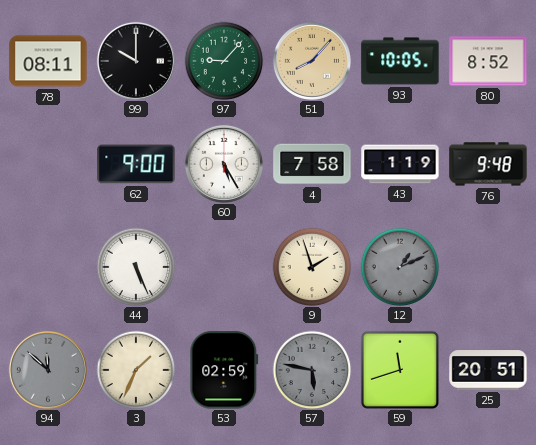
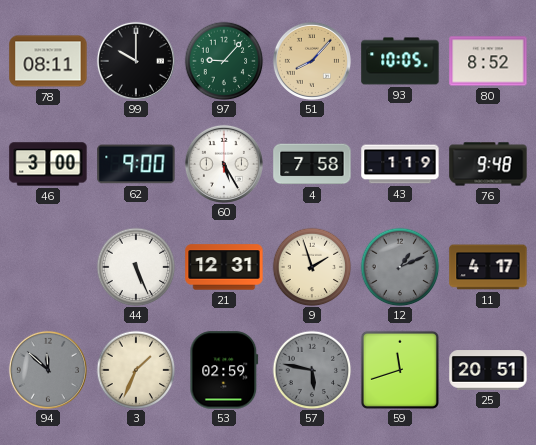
46: none -> 3:00
21: none -> 12:31
11: none -> 4:17
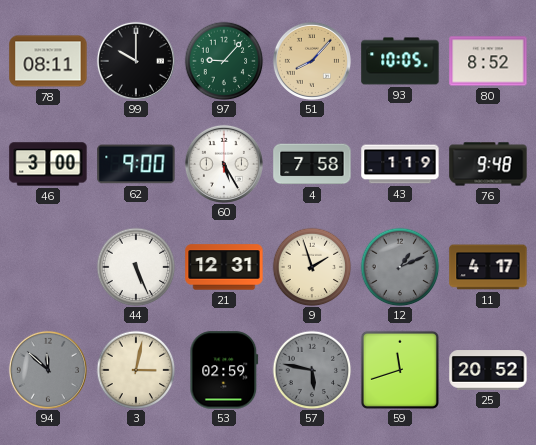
3: 1:34 -> 3:02
25: 20:51 -> 20:52
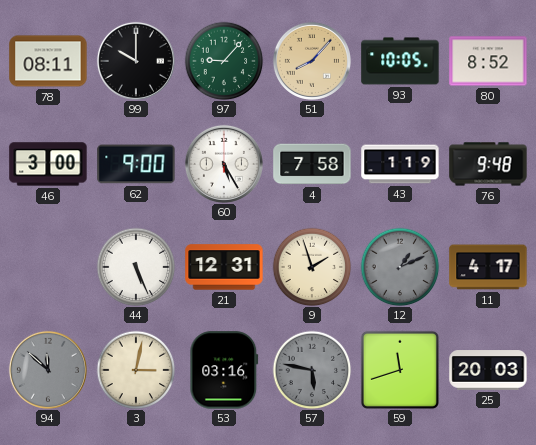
53: 02:59 -> 03:16
25: 20:52 -> 20:03
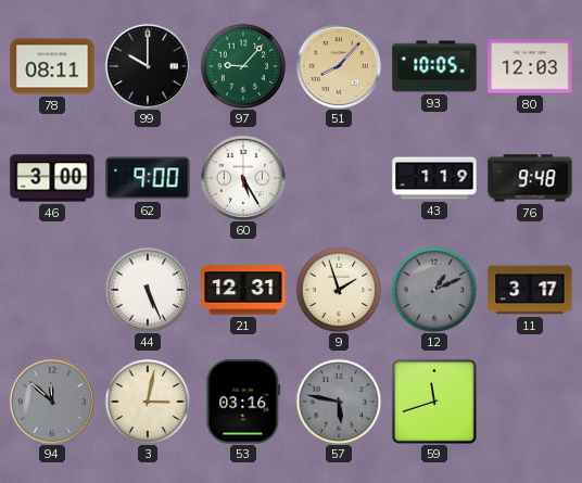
80: 8:52 -> 12:03
4: 7:58 -> none
11: 4:17 -> 3:17
25: 20:03 -> none
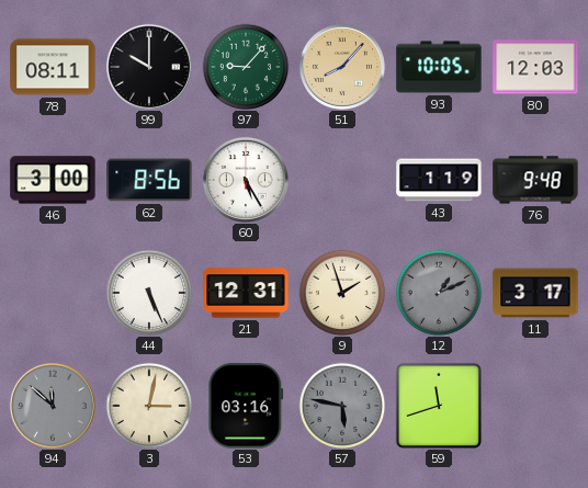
62: 9:00 -> 8:56
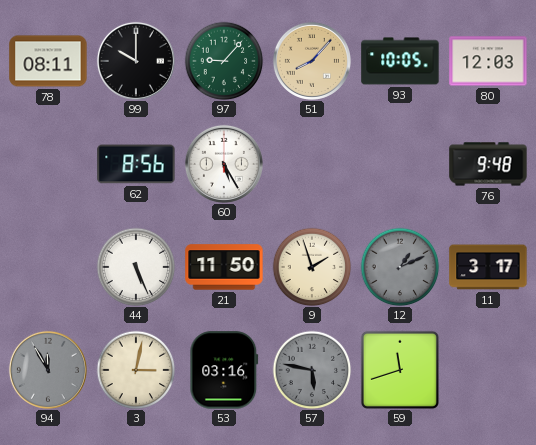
46: 3:00 -> none
43: 1:19 -> none
21: 12:31 -> 11:50
94: 11:52 -> 11:55
